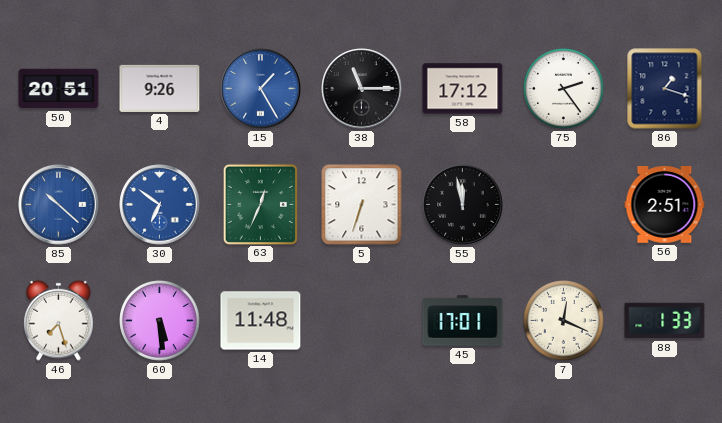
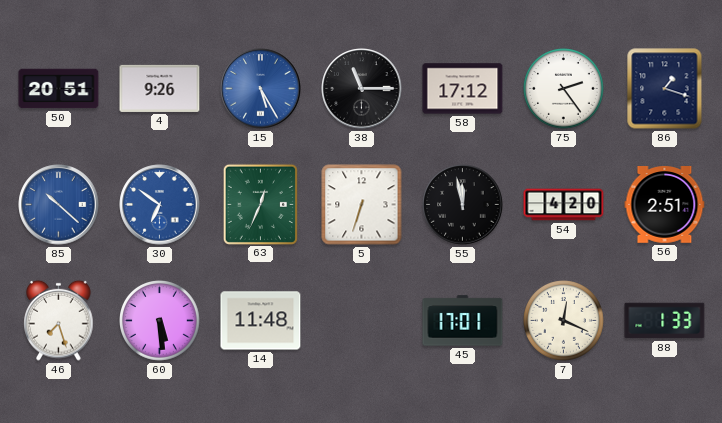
15: 1:25 -> 5:25
54: none -> 4:20
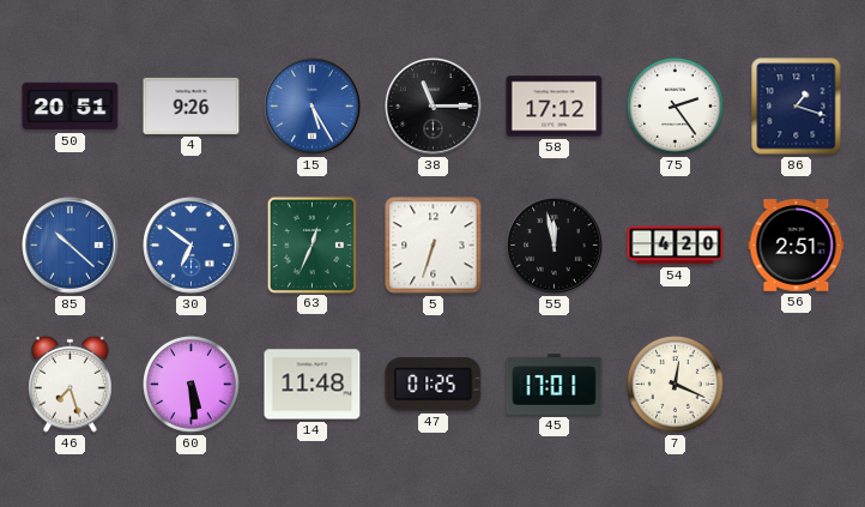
47: none -> 01:25
88: 1:33 -> none
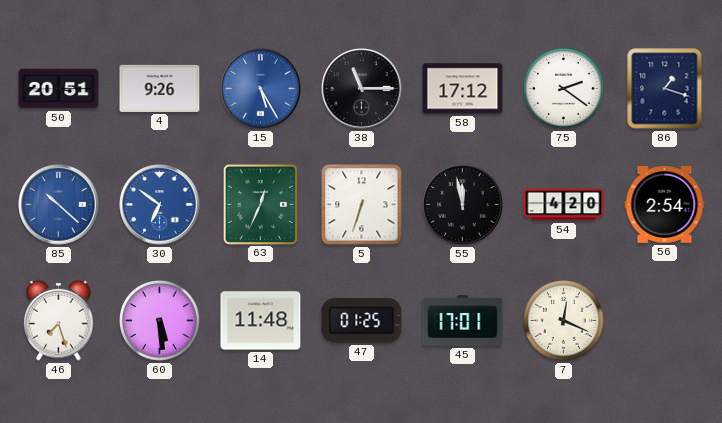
75: 2:24 -> 2:21
56: 2:51 -> 2:54
